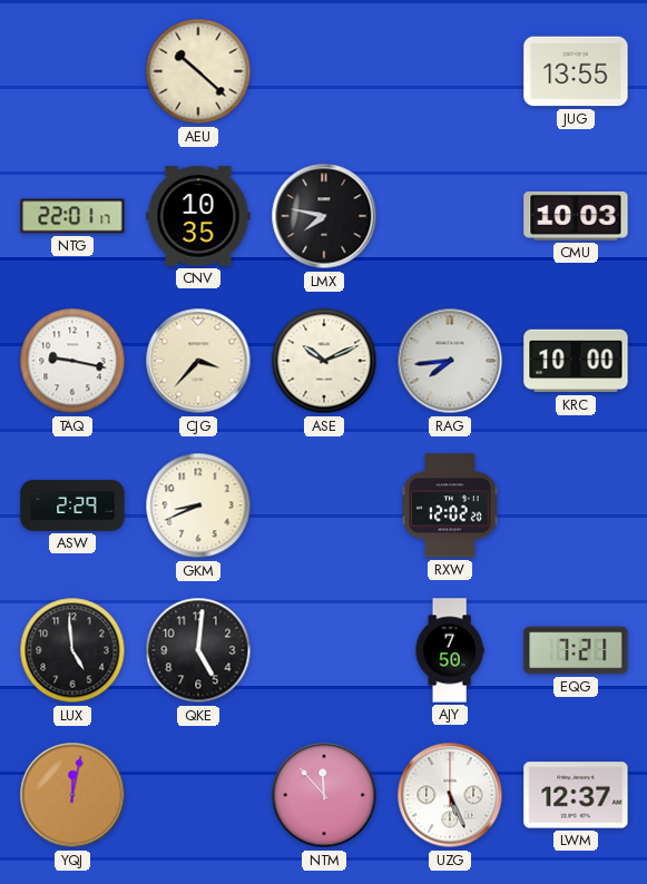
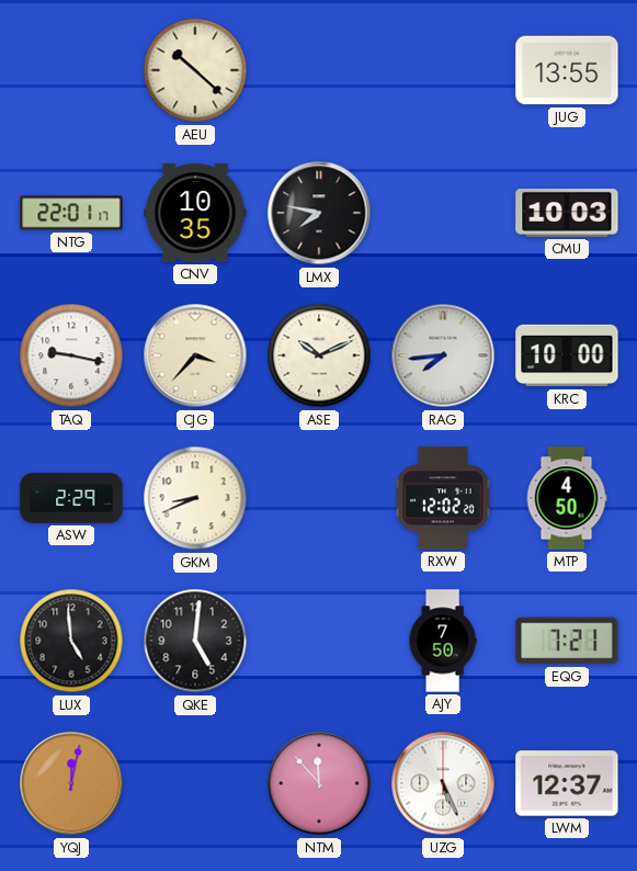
MTP: none -> 4:50
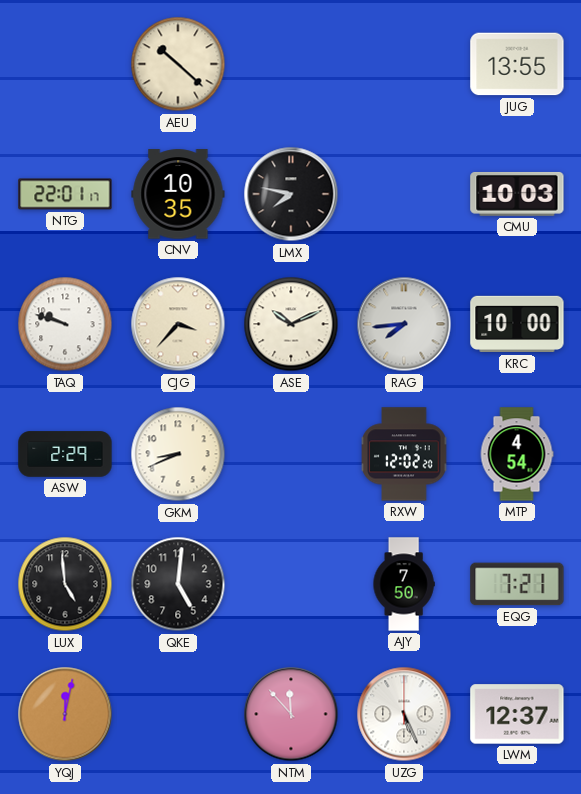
TAQ: 9:17 -> 9:48
MTP: 4:50 -> 4:54
